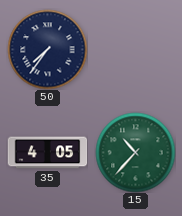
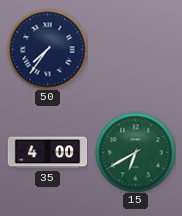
35: 4:05 -> 4:00
15: 10:37 -> 6:40
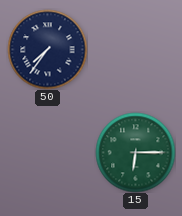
35: 4:00 -> none
15: 6:40 -> 6:15
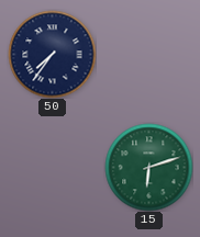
15: 6:15 -> 6:12
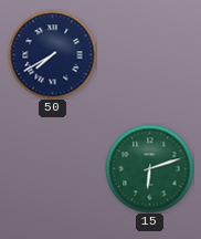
50: 7:36 -> 7:40
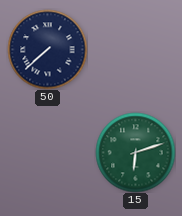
50: 7:40 -> 7:38
